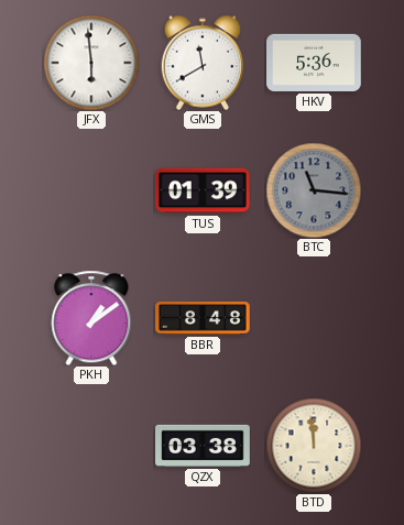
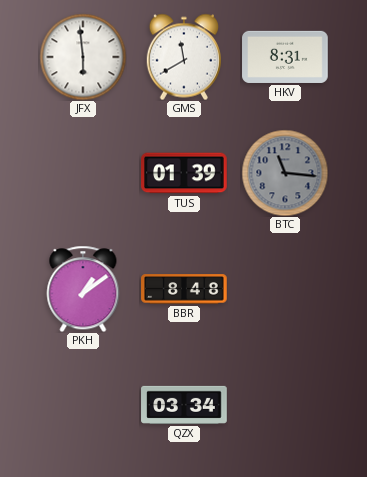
HKV: 5:36 -> 8:31
QZX: 03:38 -> 03:34
BTD: 11:59 -> none
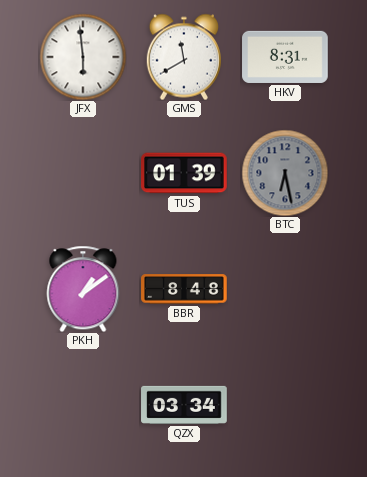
BTC: 11:16 -> 6:28
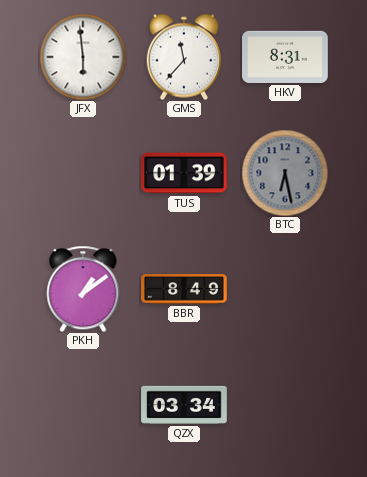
GMS: 11:40 -> 11:37
BBR: 8:48 -> 8:49
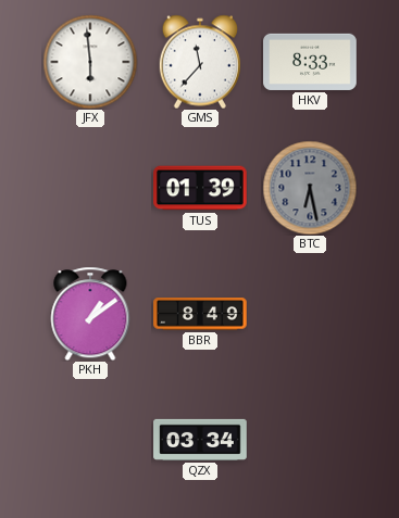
HKV: 8:31 -> 8:33
